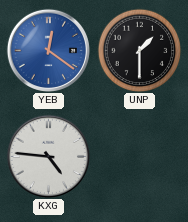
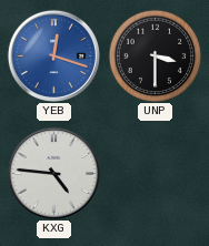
YEB: 12:21 -> 12:18
UNP: 1:30 -> 3:30
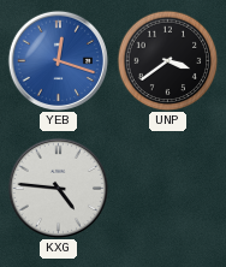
UNP: 3:30 -> 3:39
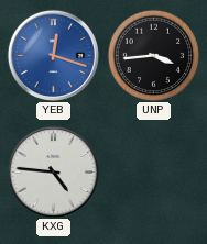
UNP: 3:39 -> 3:44
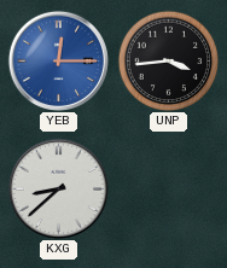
YEB: 12:18 -> 12:15
KXG: 4:46 -> 8:38
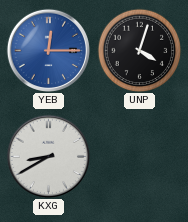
UNP: 3:44 -> 4:03
KXG: 8:38 -> 8:40
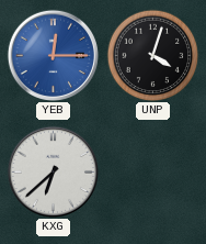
KXG: 8:40 -> 6:38
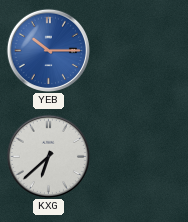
YEB: 12:15 -> 10:15
UNP: 4:03 -> none
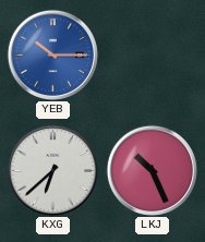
LKJ: none -> 10:26
